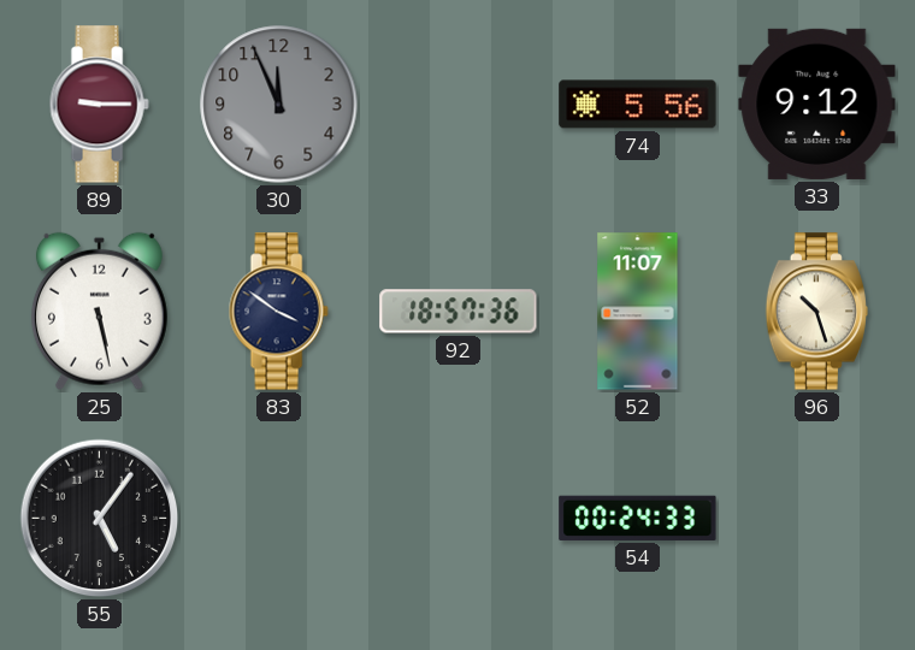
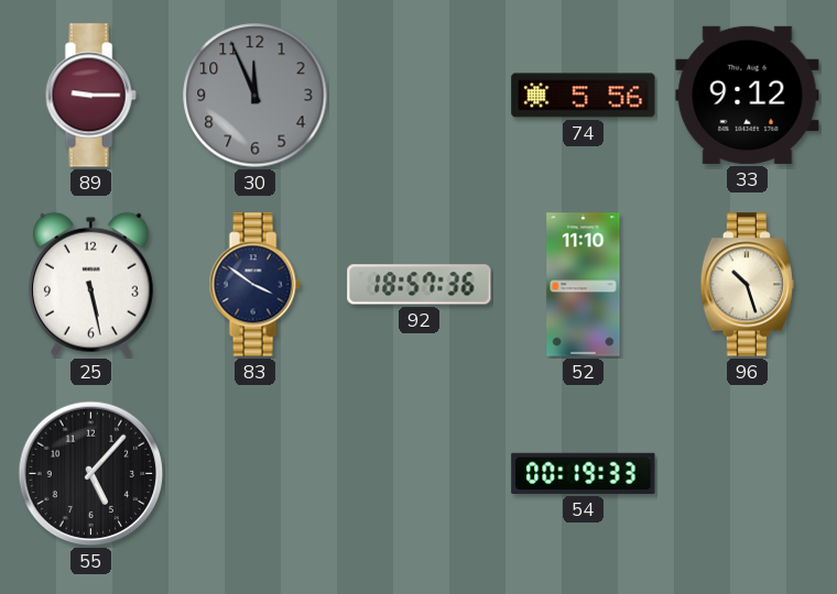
52: 11:07 -> 11:10
55: 5:06 -> 5:07
54: 00:24 -> 00:19
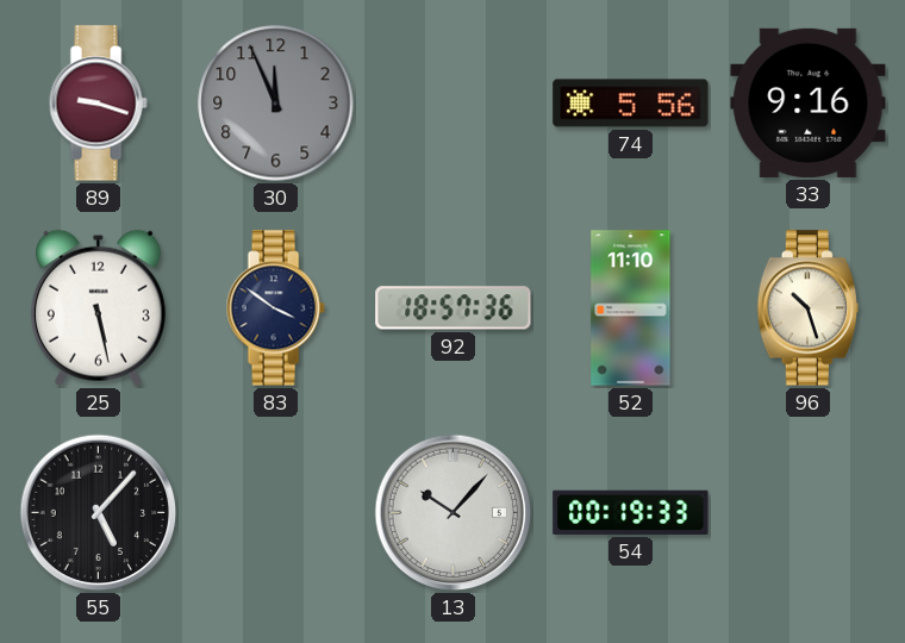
89: 9:15 -> 9:18
33: 9:12 -> 9:16
13: none -> 10:07
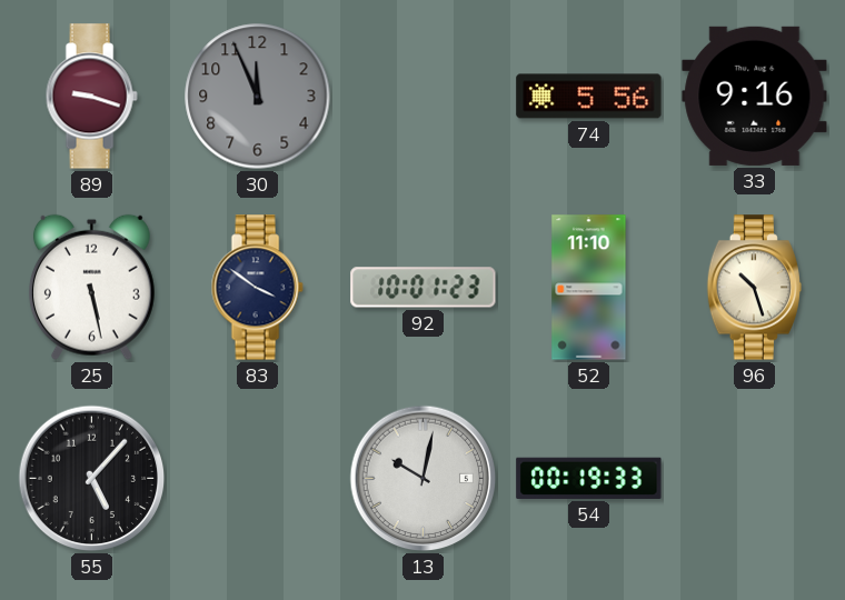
92: 18:57 -> 10:01
13: 10:07 -> 10:02
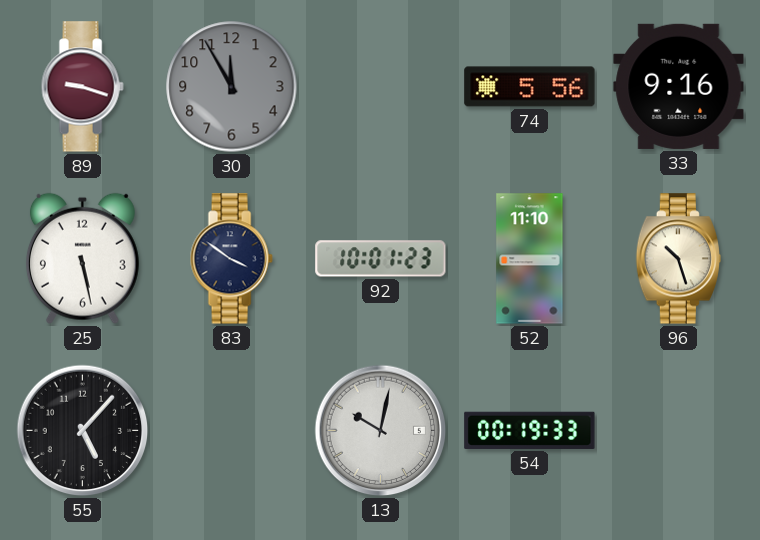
30: 11:56 -> 11:55
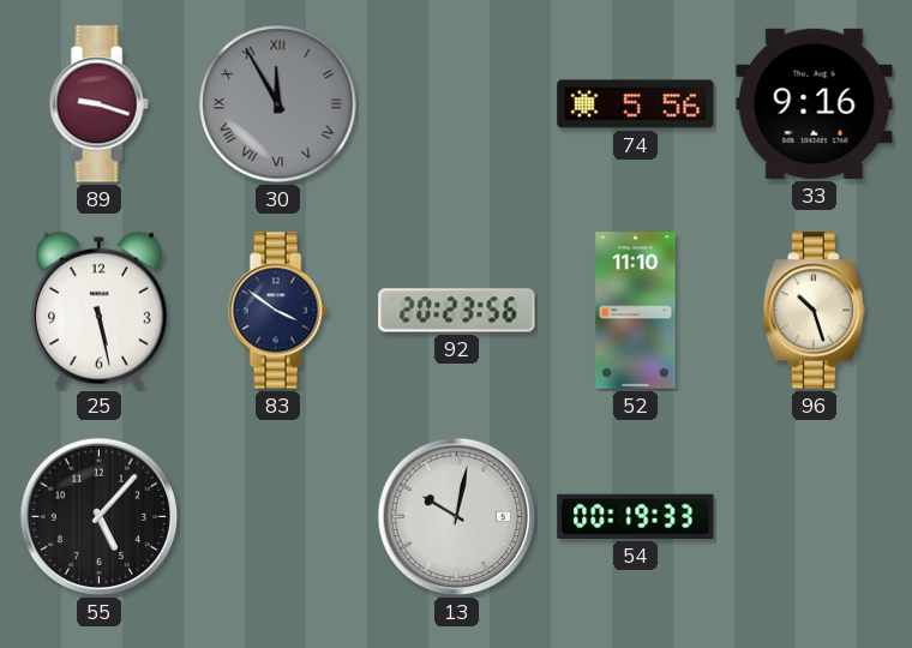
30 numerals: Arabic -> Roman
92: 10:01 -> 20:23
